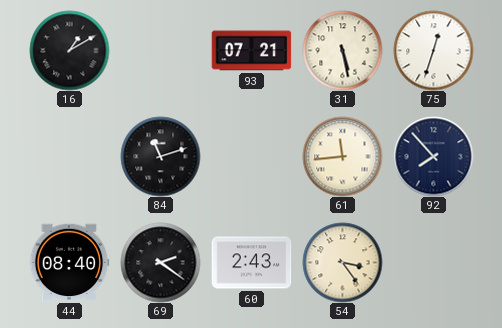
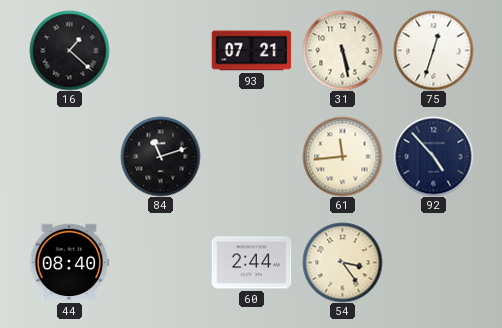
16: 1:10 -> 1:22
92: 7:53 -> 4:53
69: 2:21 -> none
60: 2:43 -> 2:44
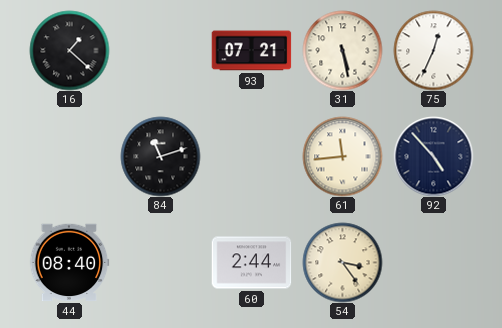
75: 12:33 -> 12:34
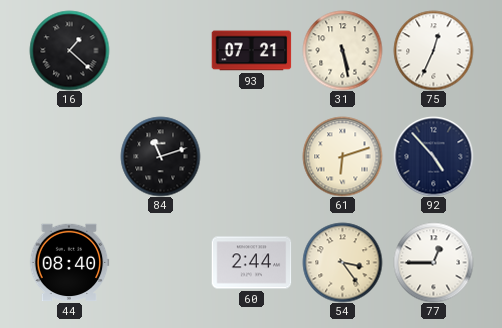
61: 11:44 -> 6:12
77: none -> 12:45
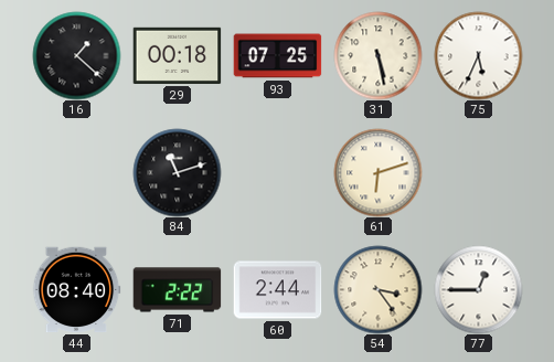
29: none -> 00:18
93: 07:21 -> 07:25
75: 12:34 -> 5:34
92: 4:53 -> none
71: none -> 2:22
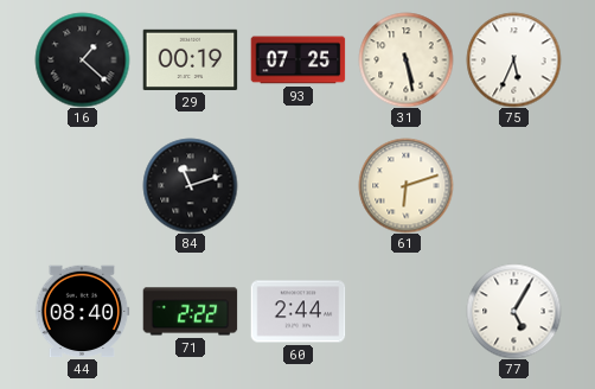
29: 00:18 -> 00:19
54: 3:24 -> none
77: 12:45 -> 5:05
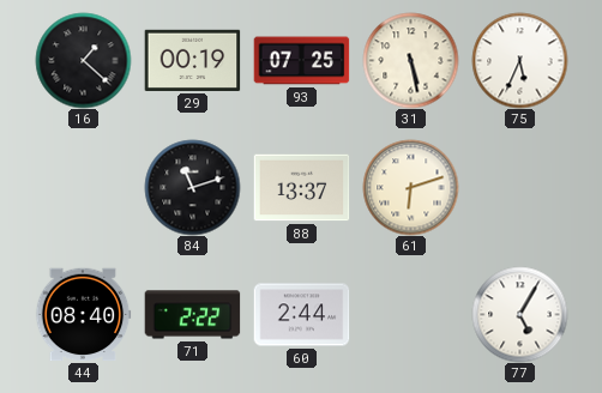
88: none -> 13:37
